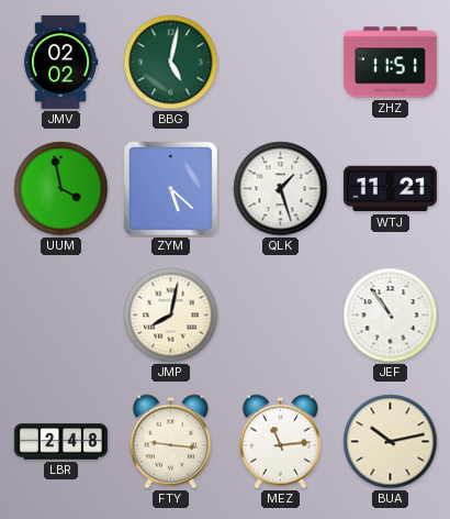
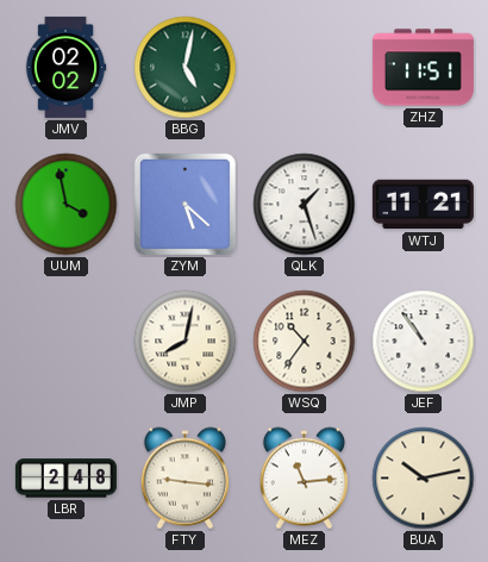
WSQ: none -> 10:36
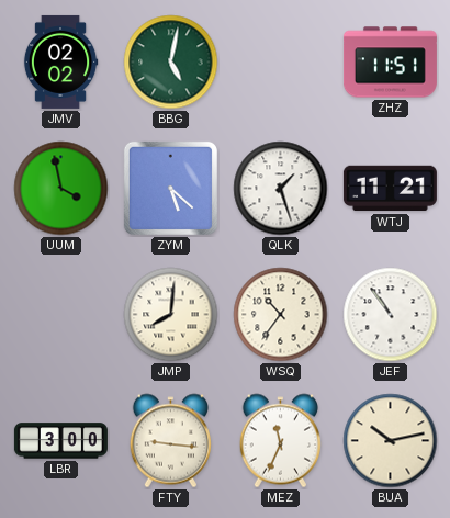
JMP: 8:02 -> 8:01
LBR: 2:48 -> 3:00
MEZ: 11:14 -> 11:34
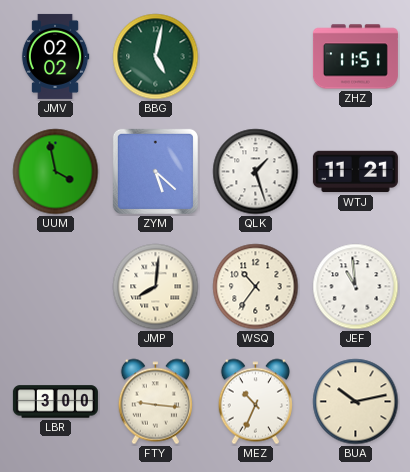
JEF: 10:54 -> 10:59
MEZ: 11:34 -> 10:34
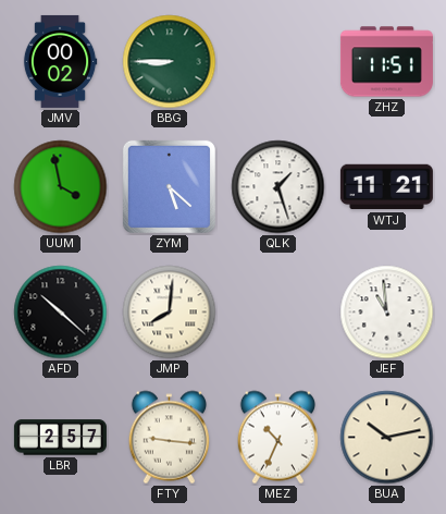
JMV: 02:02 -> 00:02
BBG: 5:02 -> 8:45
AFD: none -> 10:22
WSQ: 10:36 -> none
LBR: 3:00 -> 2:57
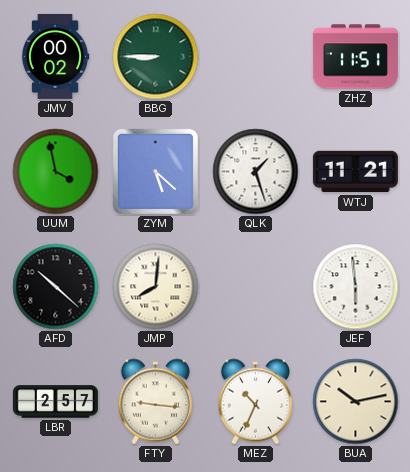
JEF: 10:59 -> 5:59
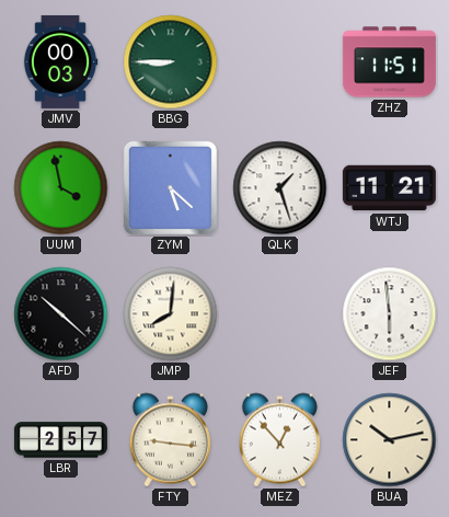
JMV: 00:02 -> 00:03
MEZ: 10:34 -> 12:53
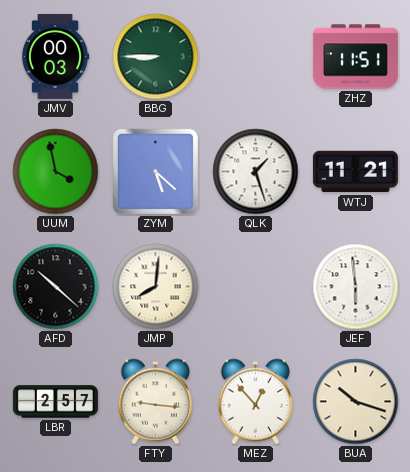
BUA: 10:13 -> 10:18
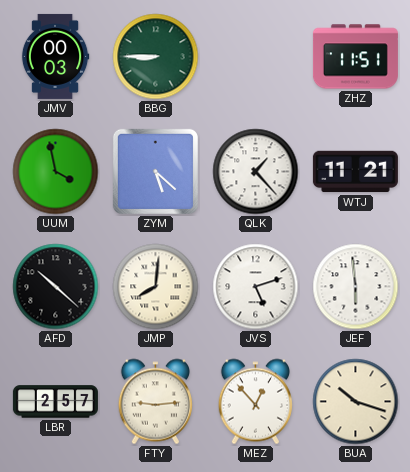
QLK: 1:27 -> 1:23
JVS: none -> 5:12
FTY: 9:16 -> 9:14
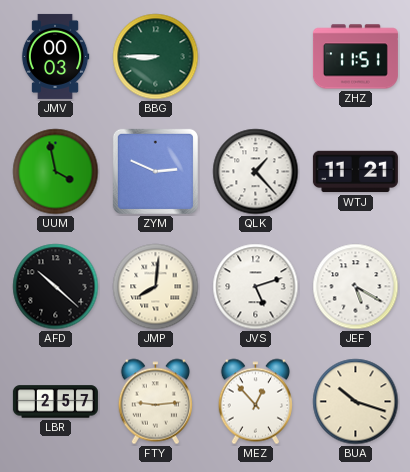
ZYM: 5:22 -> 2:49
JEF: 5:59 -> 5:20
